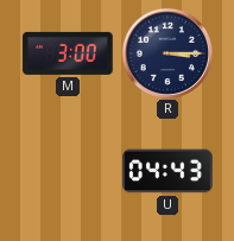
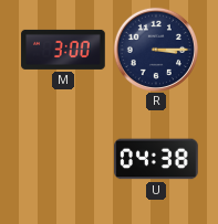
U: 04:43 -> 04:38
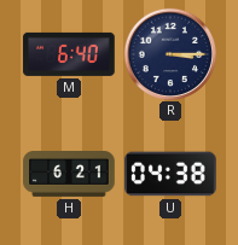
M: 3:00 -> 6:40
H: none -> 6:21
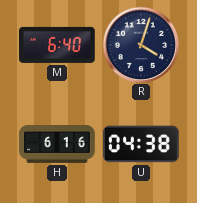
R: 3:15 -> 4:03
H: 6:21 -> 6:16
